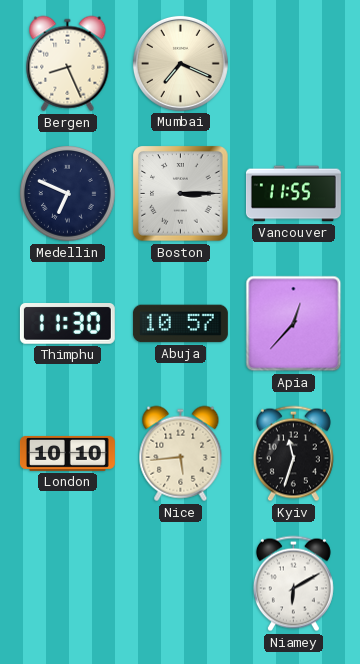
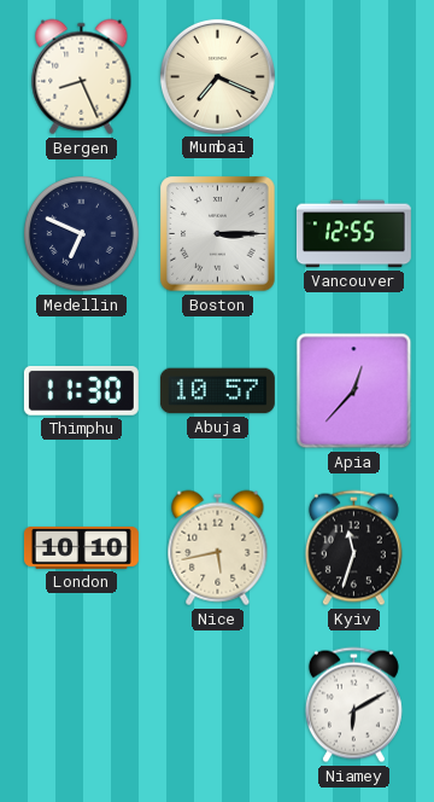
Vancouver: 11:55 -> 12:55
Nice: 5:44 -> 5:43
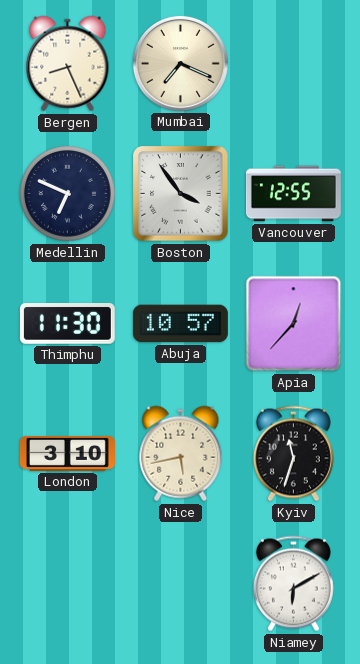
Boston: 3:15 -> 3:54
London: 10:10 -> 3:10
